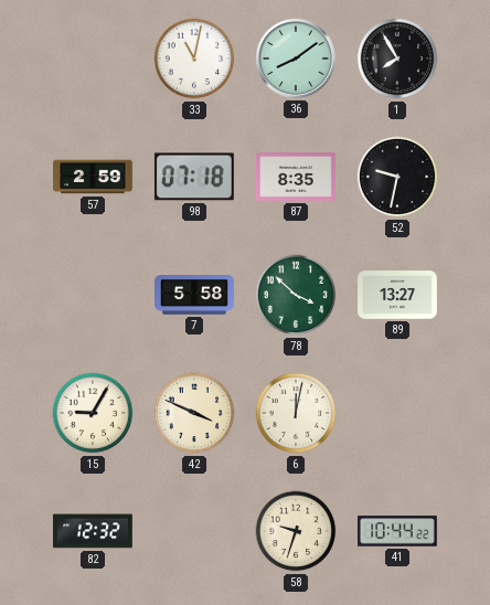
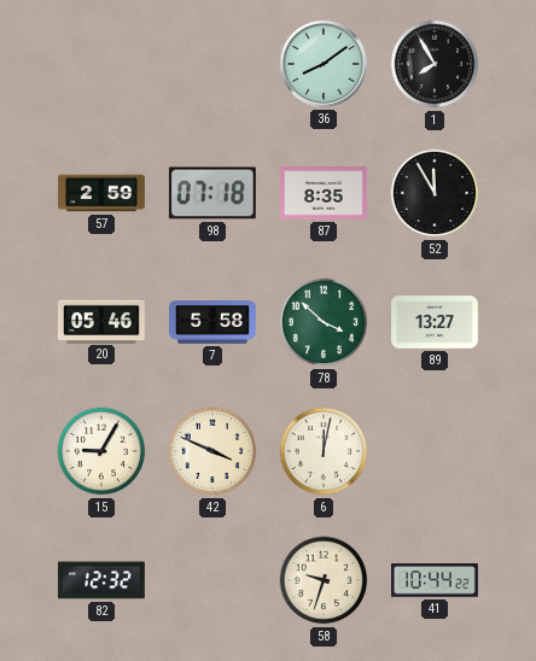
33: 11:02 -> none
52: 9:32 -> 11:55
20: none -> 05:46
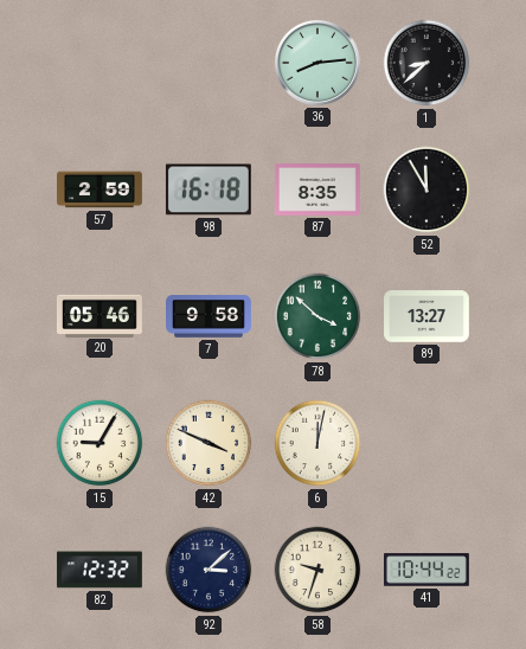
36: 8:09 -> 8:14
1: 7:55 -> 8:38
98: 07:18 -> 16:18
7: 5:58 -> 9:58
92: none -> 3:08
